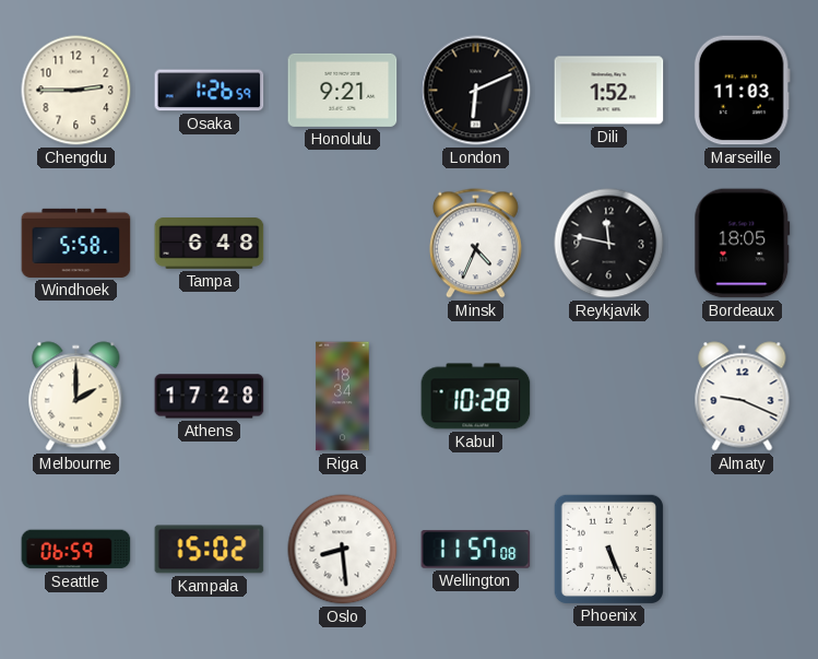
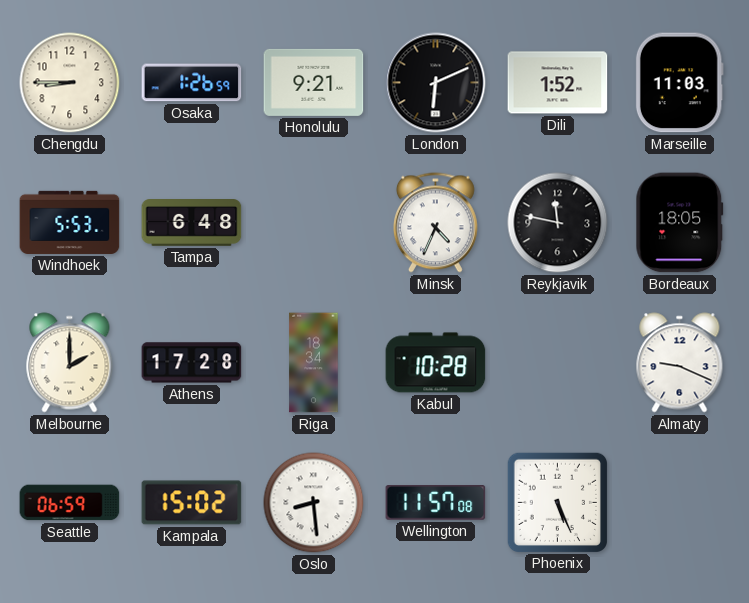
Chengdu: 2:45 -> 8:45
Windhoek: 5:58 -> 5:53
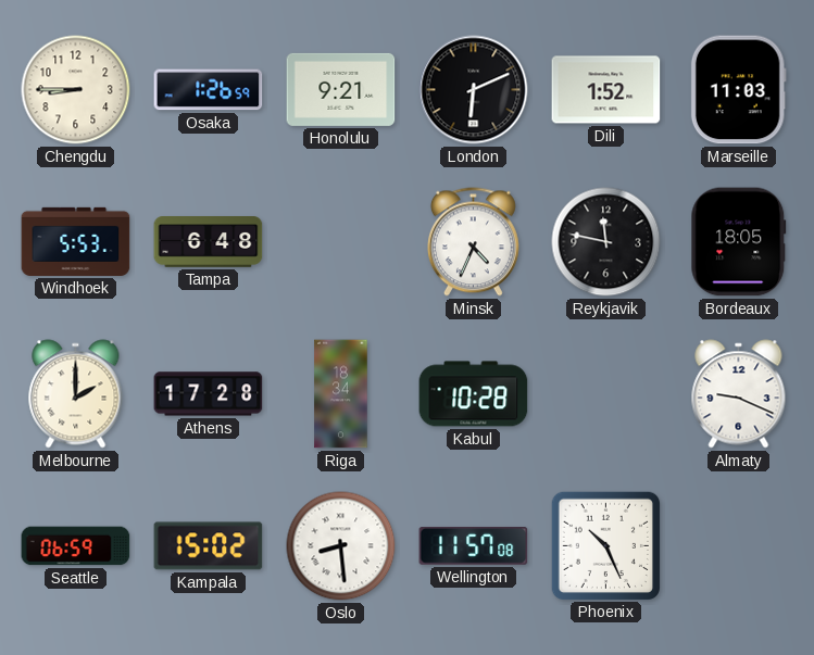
Phoenix: 5:26 -> 10:26
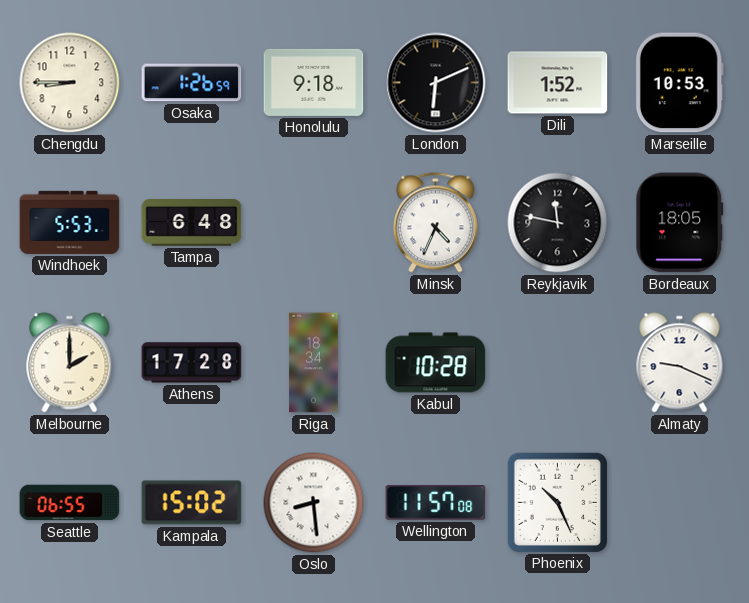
Honolulu: 9:21 -> 9:18
Marseille: 11:03 -> 10:53
Seattle: 06:59 -> 06:55
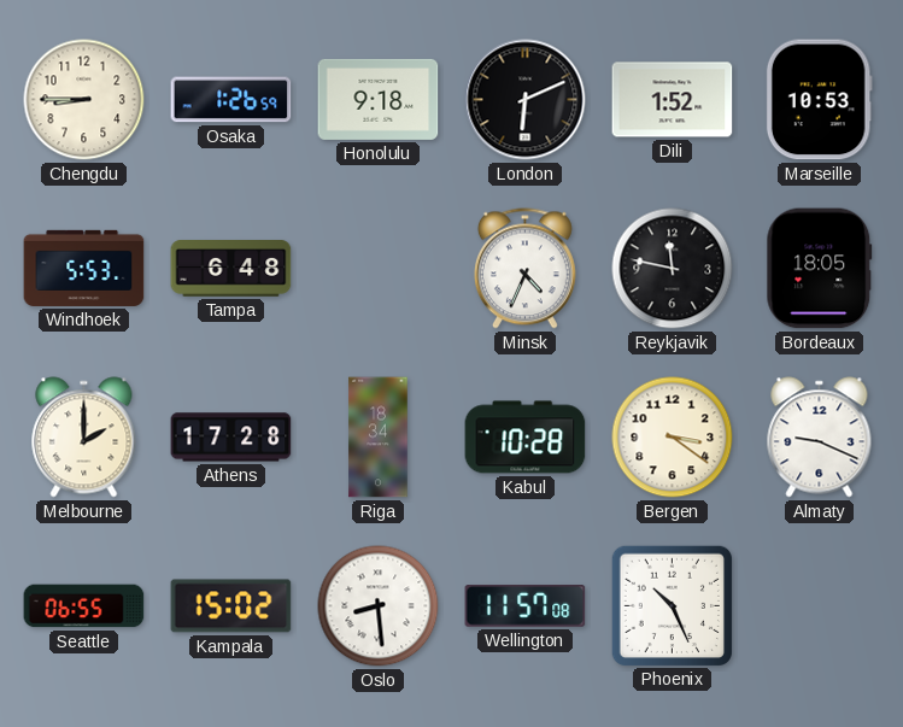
Bergen: none -> 3:21
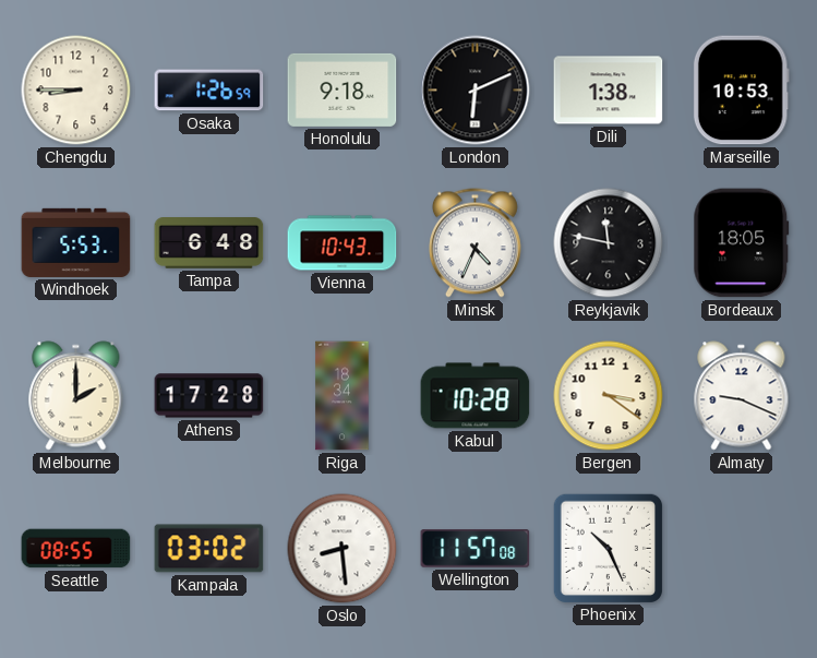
Dili: 1:52 -> 1:38
Vienna: none -> 10:43
Seattle: 06:55 -> 08:55
Kampala: 15:02 -> 03:02
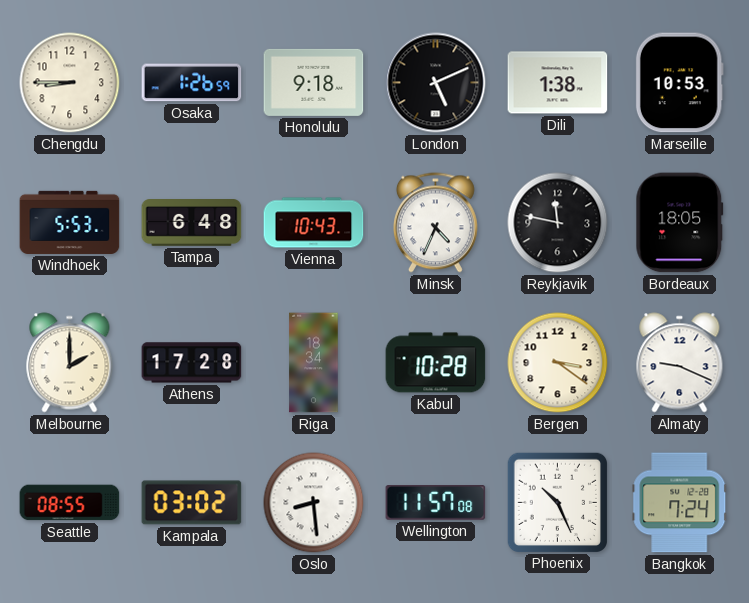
London: 6:11 -> 5:11
Bangkok: none -> 7:24
